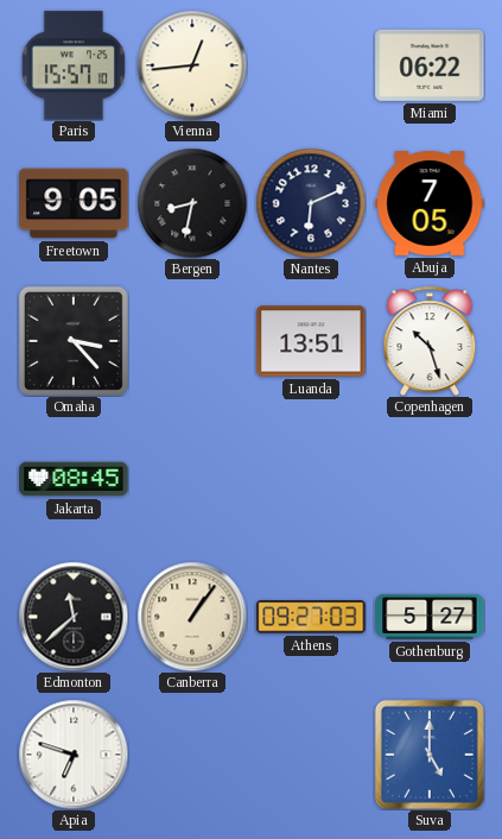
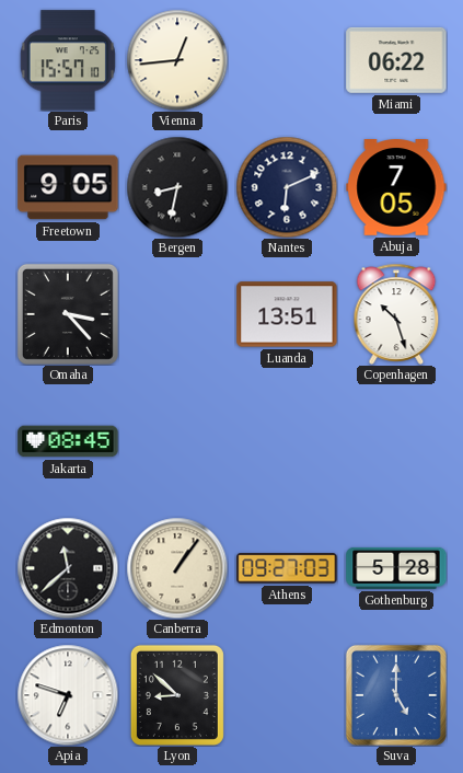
Gothenburg: 5:27 -> 5:28
Lyon: none -> 8:52
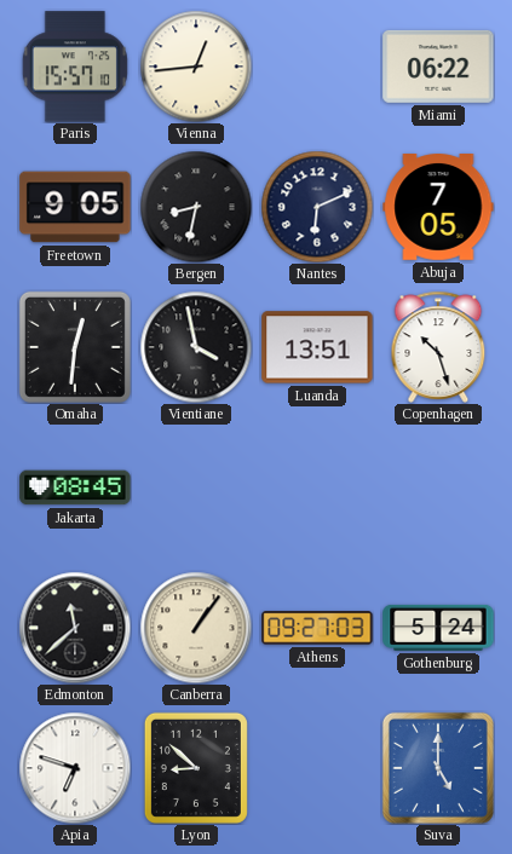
Omaha: 3:23 -> 12:31
Vientiane: none -> 3:58
Gothenburg: 5:28 -> 5:24
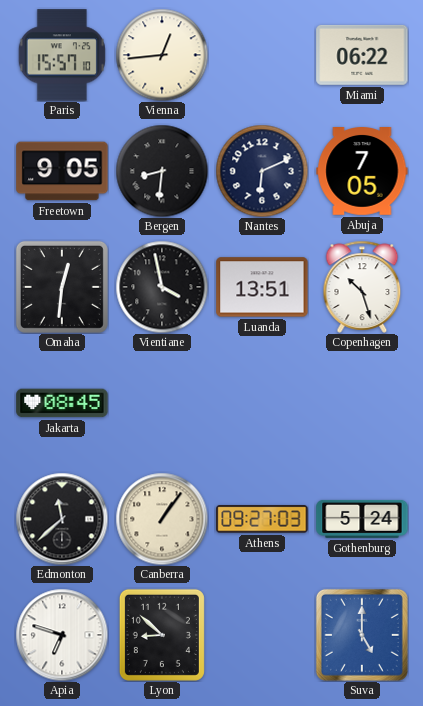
Bergen: 8:32 -> 8:31
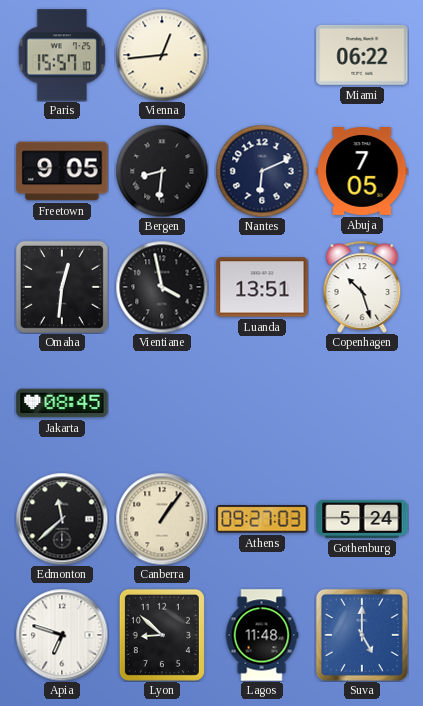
Lagos: none -> 11:48
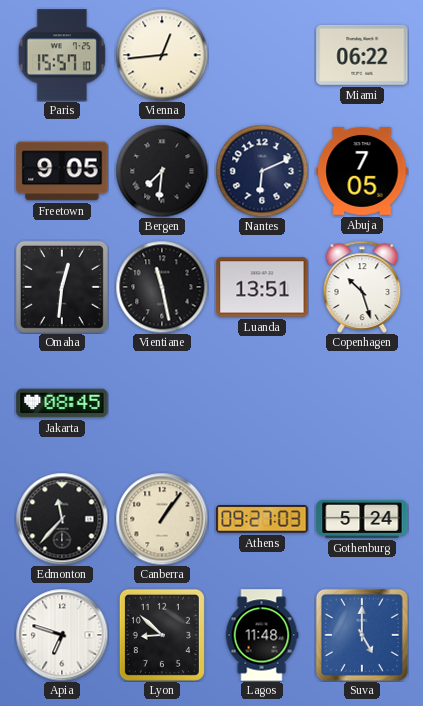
Bergen: 8:31 -> 7:31
Vientiane: 3:58 -> 11:28
Edmonton: 11:38 -> 11:37
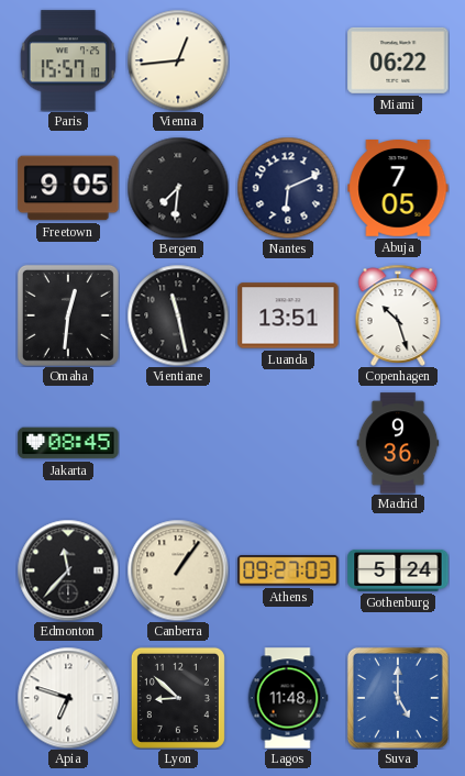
Madrid: none -> 9:36
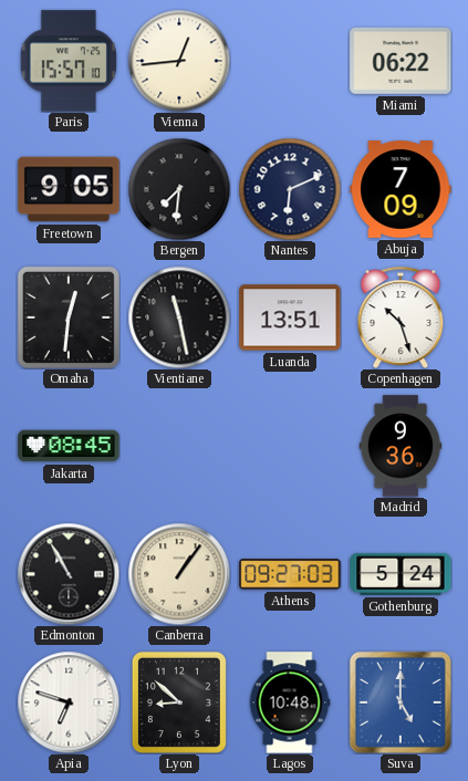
Abuja: 7:05 -> 7:09
Edmonton: 11:37 -> 10:55
Lagos: 11:48 -> 10:48
